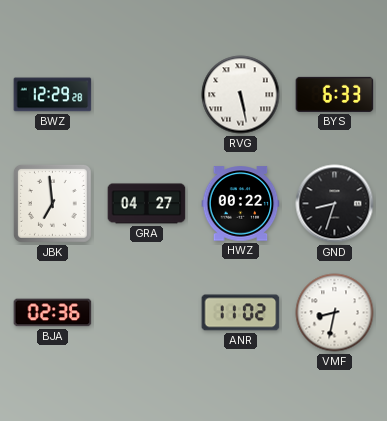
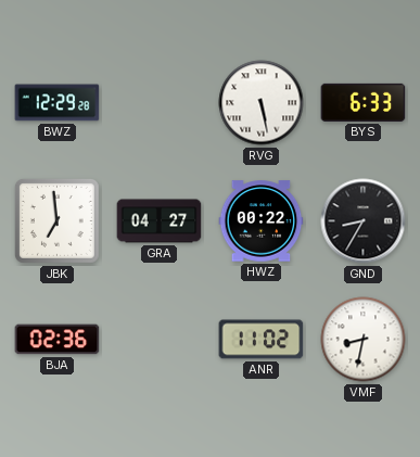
GND: 8:33 -> 8:35
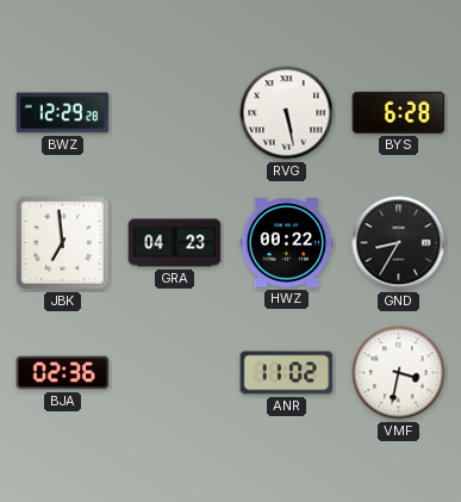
BYS: 6:33 -> 6:28
GRA: 04:27 -> 04:23
VMF: 8:32 -> 3:32
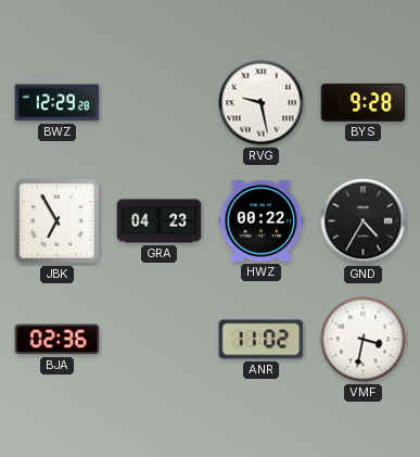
RVG: 5:28 -> 9:28
BYS: 6:28 -> 9:28
JBK: 6:59 -> 6:55
GND: 8:35 -> 4:35
